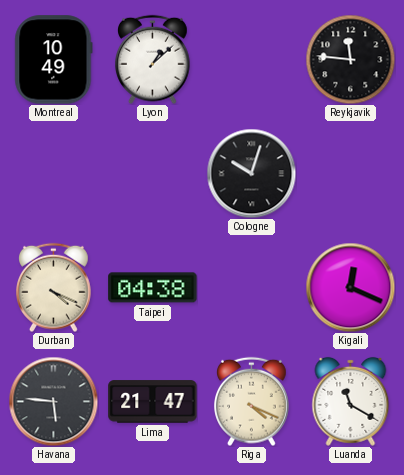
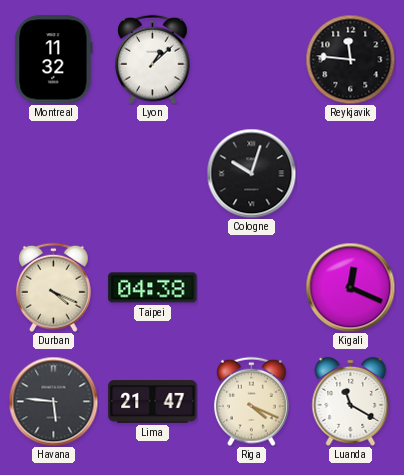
Montreal: 10:49 -> 11:32
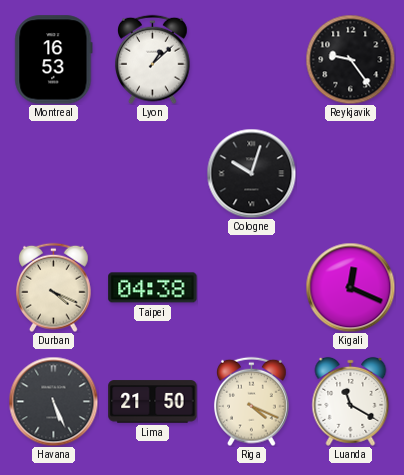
Montreal: 11:32 -> 16:53
Reykjavik: 11:46 -> 9:24
Havana: 5:46 -> 5:26
Lima: 21:47 -> 21:50
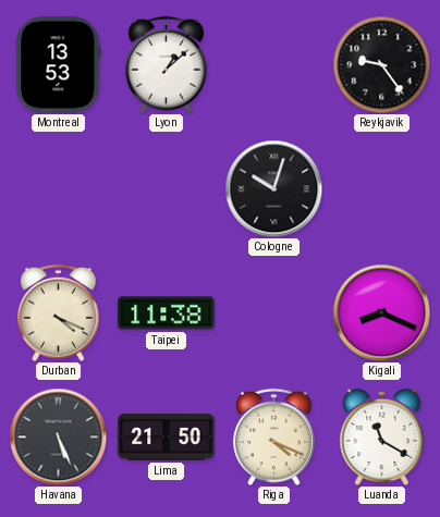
Montreal: 16:53 -> 13:53
Taipei: 04:38 -> 11:38
Kigali: 12:19 -> 8:19
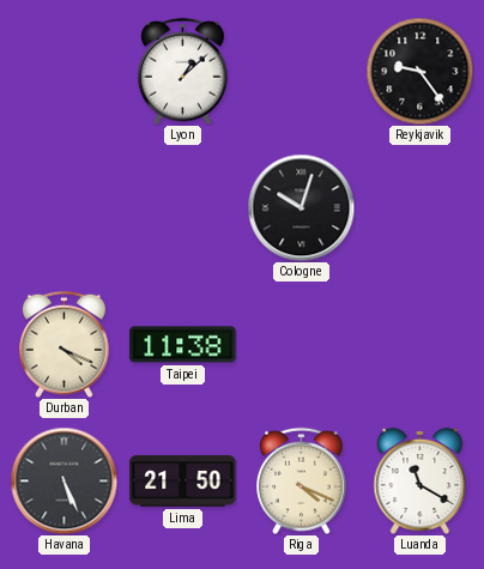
Montreal: 13:53 -> none
Kigali: 8:19 -> none
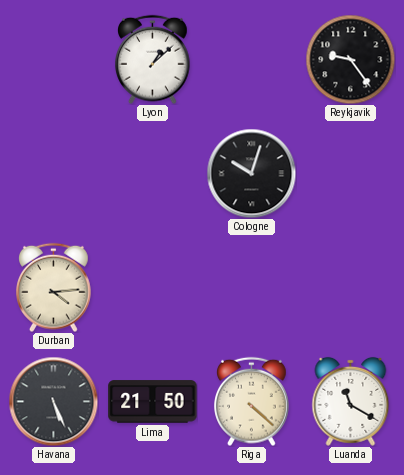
Durban: 4:19 -> 4:14
Taipei: 11:38 -> none
Riga: 4:19 -> 4:22
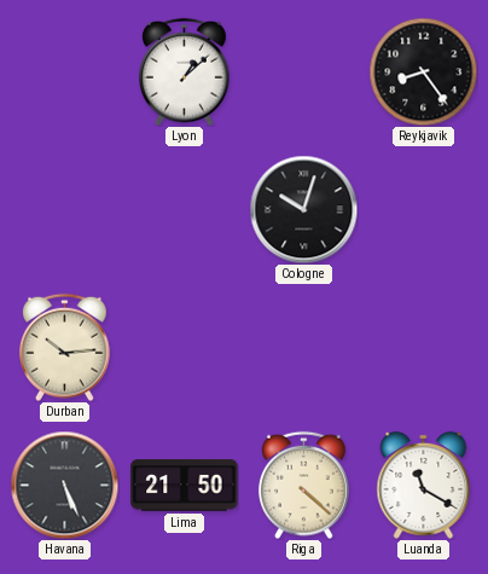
Reykjavik: 9:24 -> 8:24
Durban: 4:14 -> 10:14
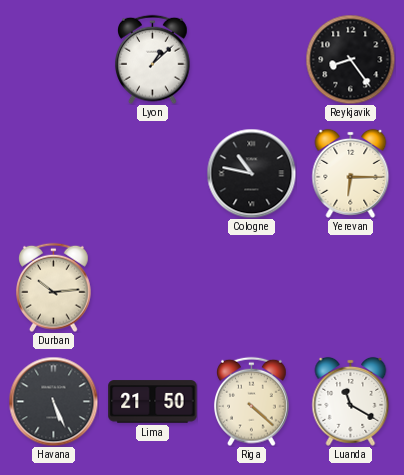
Cologne: 10:03 -> 10:47
Yerevan: none -> 6:15
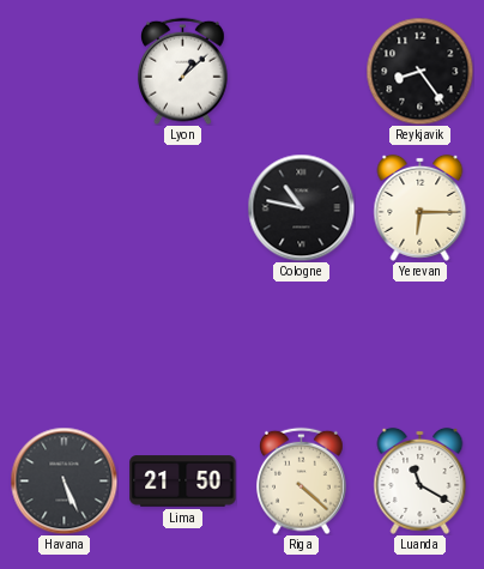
Durban: 10:14 -> none
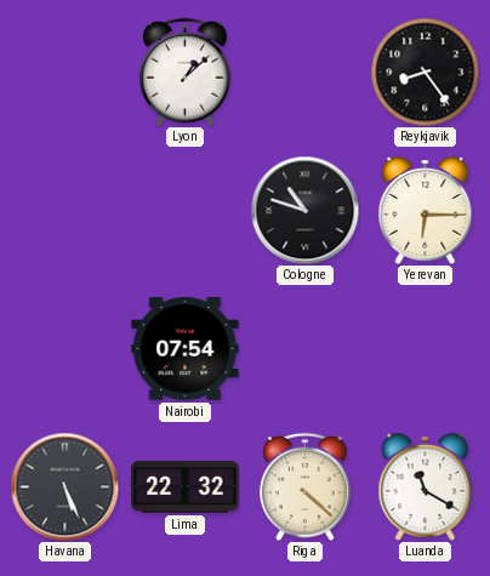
Cologne: 10:47 -> 10:48
Nairobi: none -> 07:54
Lima: 21:50 -> 22:32
